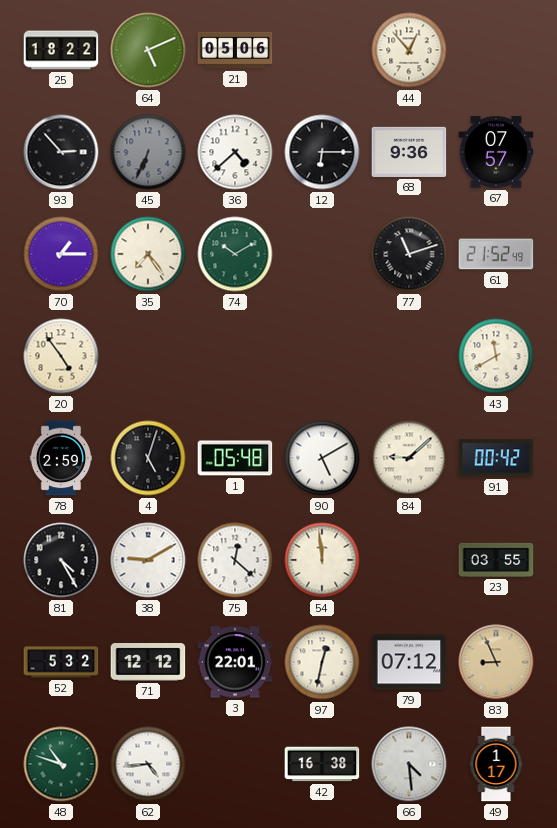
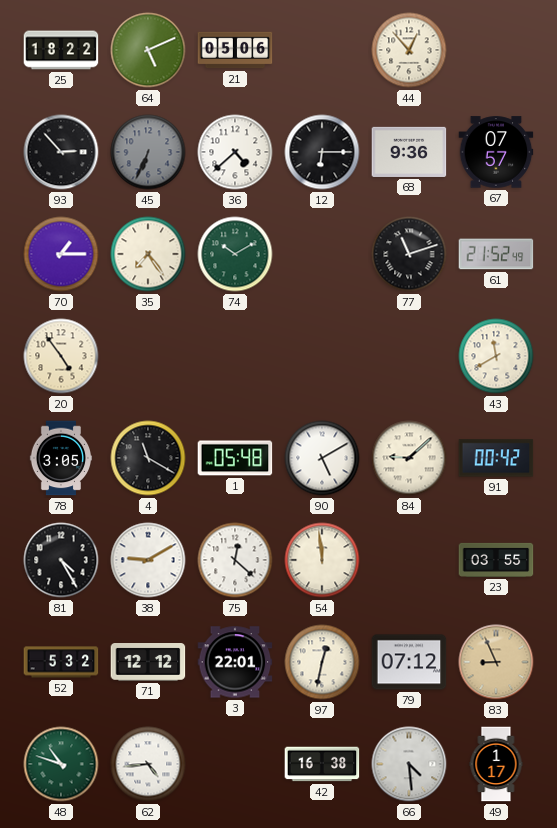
78: 2:59 -> 3:05
4: 5:03 -> 11:20
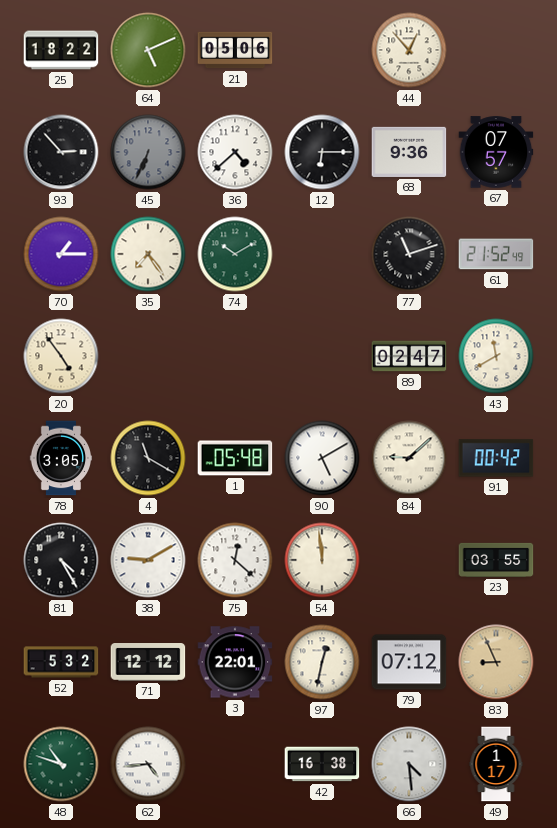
89: none -> 02:47
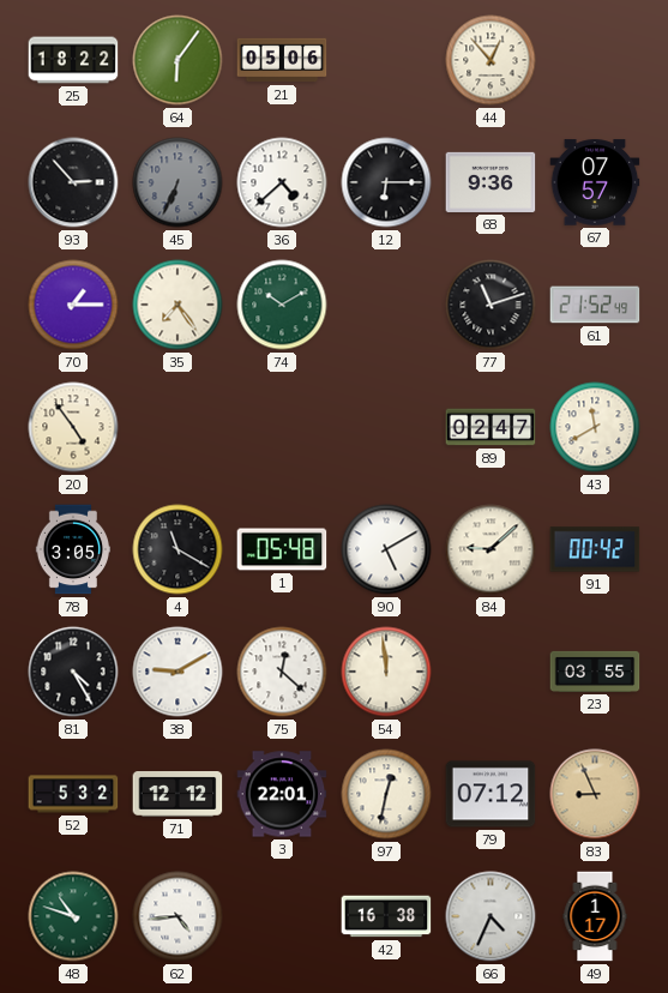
64: 5:11 -> 6:06
66: 4:29 -> 4:34
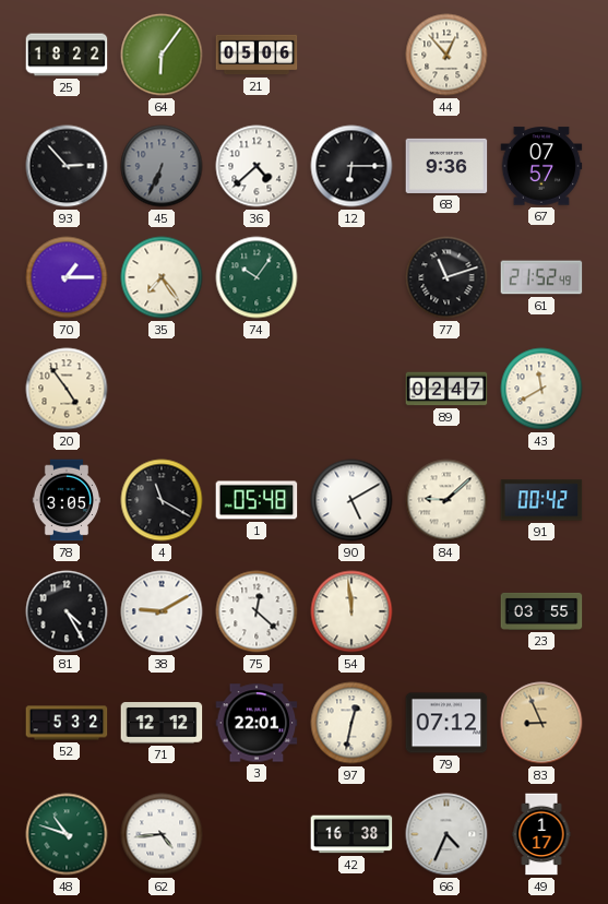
74: 10:10 -> 10:06
